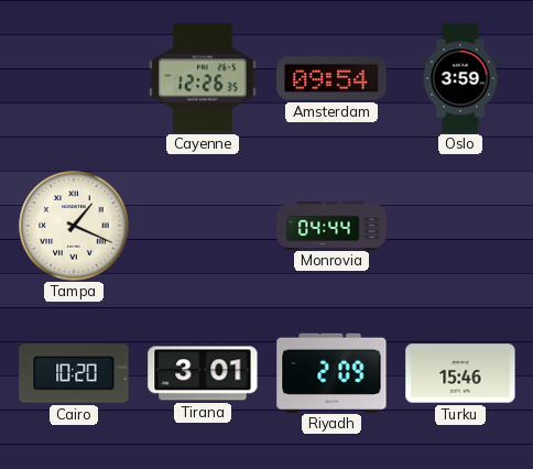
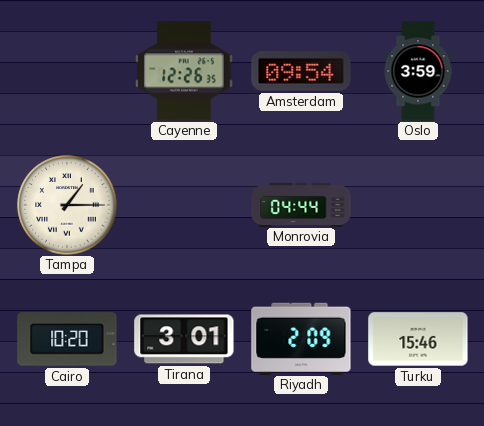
Tampa: 1:19 -> 1:15
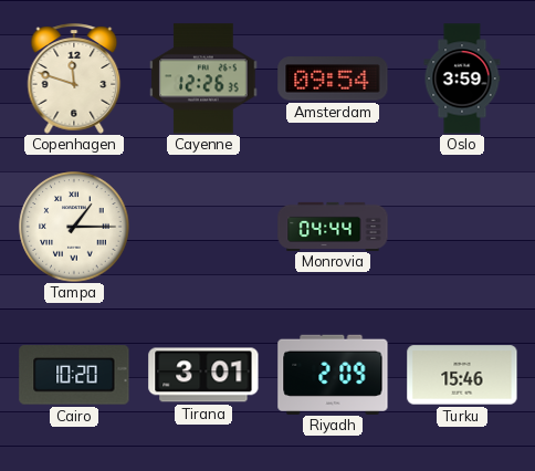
Copenhagen: none -> 11:48
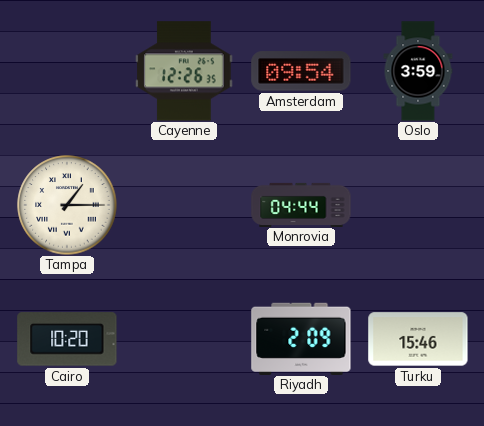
Copenhagen: 11:48 -> none
Tirana: 3:01 -> none
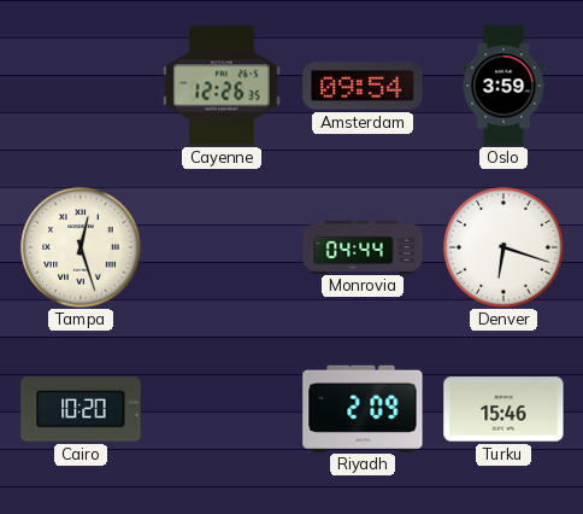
Tampa: 1:15 -> 12:27
Denver: none -> 6:18
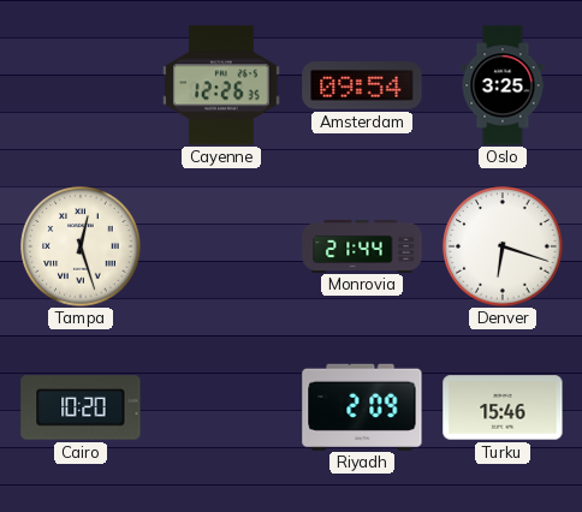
Oslo: 3:59 -> 3:25
Monrovia: 04:44 -> 21:44
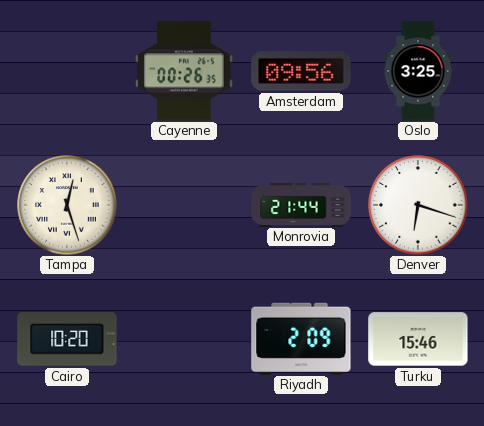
Cayenne: 12:26 -> 00:26
Amsterdam: 09:54 -> 09:56
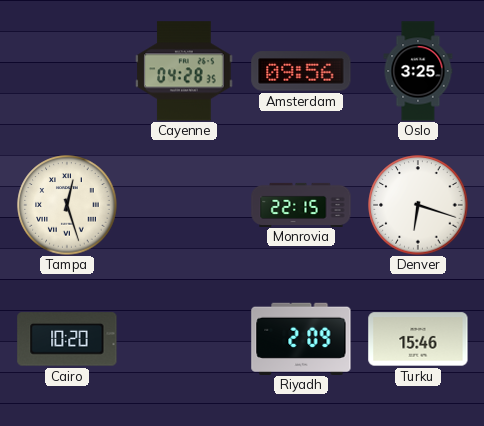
Cayenne: 00:26 -> 04:28
Monrovia: 21:44 -> 22:15
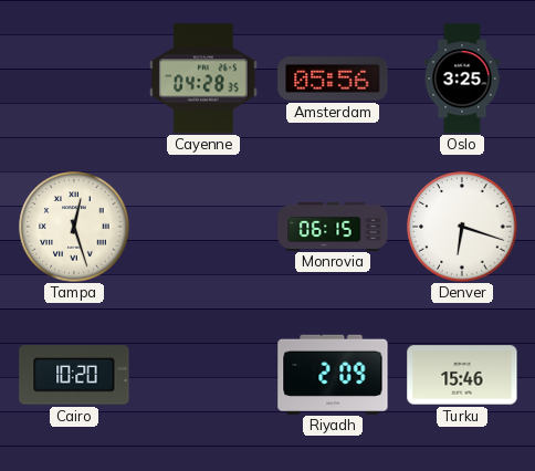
Amsterdam: 09:56 -> 05:56
Monrovia: 22:15 -> 06:15
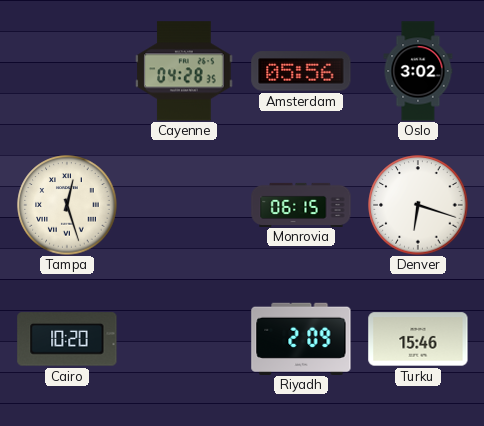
Oslo: 3:25 -> 3:02
